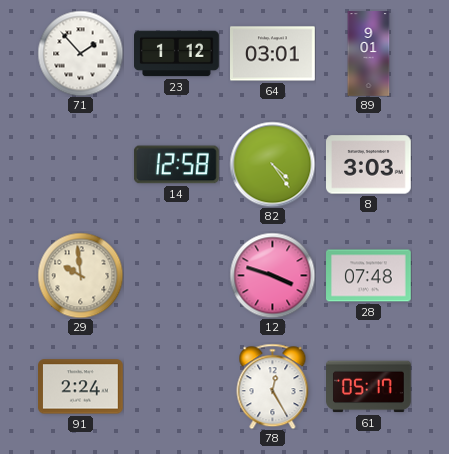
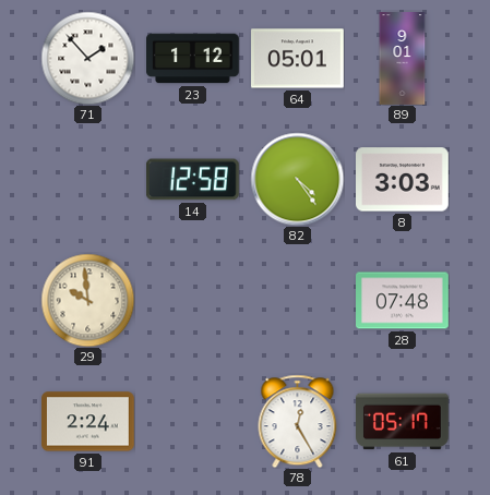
64: 03:01 -> 05:01
12: 3:48 -> none
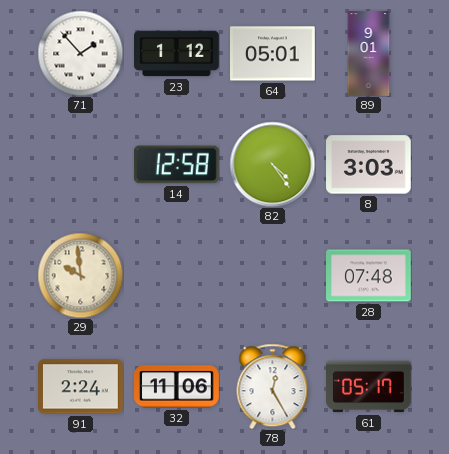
32: none -> 11:06
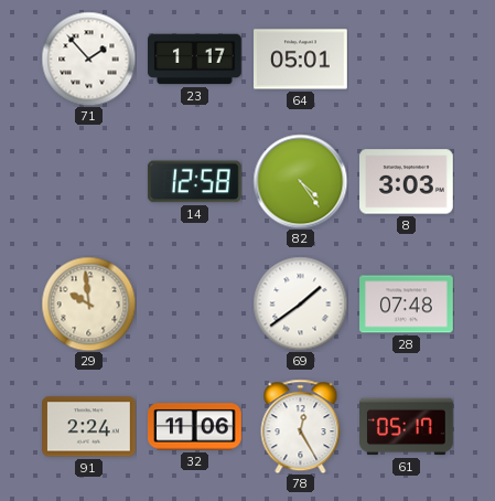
23: 1:12 -> 1:17
89: 9:01 -> none
69: none -> 1:39
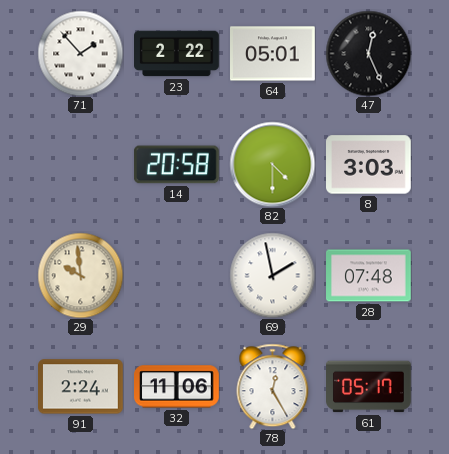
23: 1:17 -> 2:22
47: none -> 12:26
14: 12:58 -> 20:58
82: 4:24 -> 4:30
69: 1:39 -> 1:58
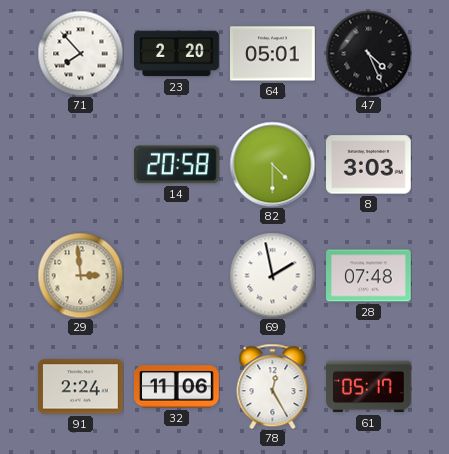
71: 1:53 -> 7:53
23: 2:22 -> 2:20
47: 12:26 -> 4:26
29: 9:59 -> 2:59
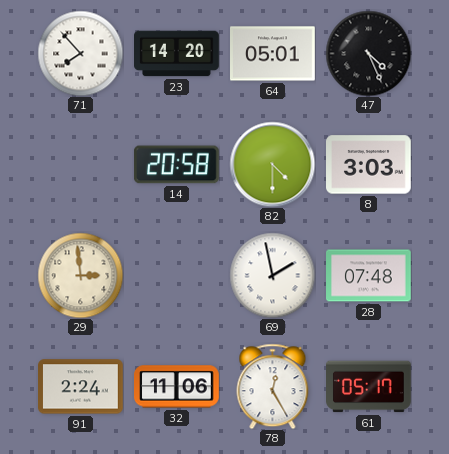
23: 2:20 -> 14:20
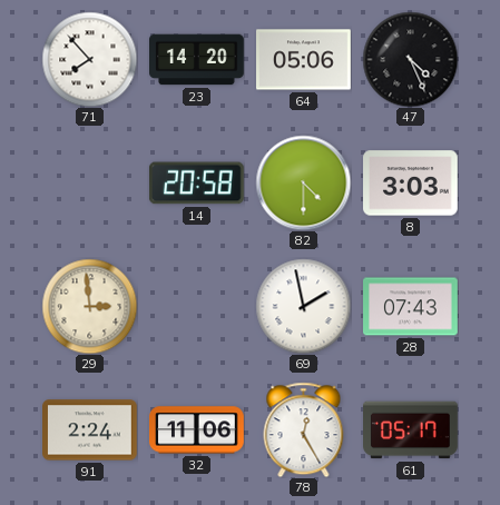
64: 05:01 -> 05:06
28: 07:48 -> 07:43
